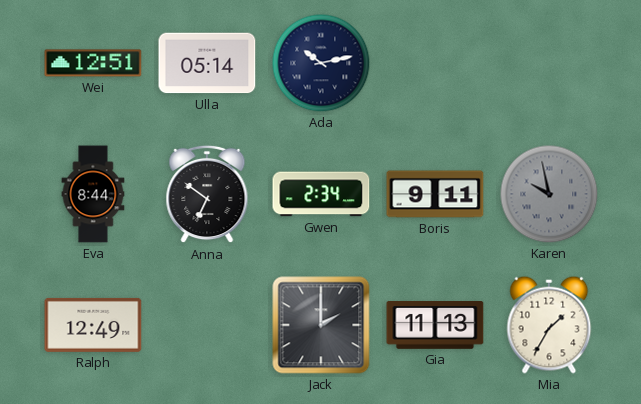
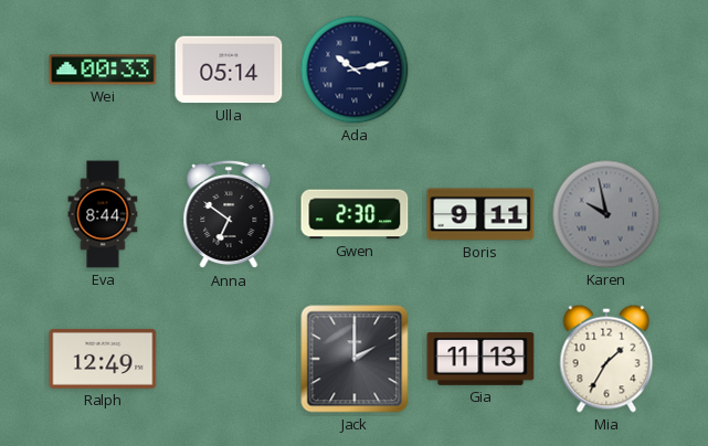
Wei: 12:51 -> 00:33
Gwen: 2:34 -> 2:30
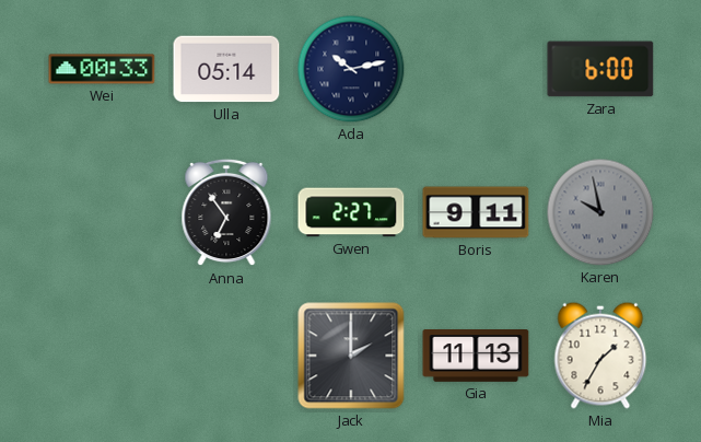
Zara: none -> 6:00
Eva: 8:44 -> none
Anna: 6:51 -> 6:54
Gwen: 2:30 -> 2:27
Ralph: 12:49 -> none
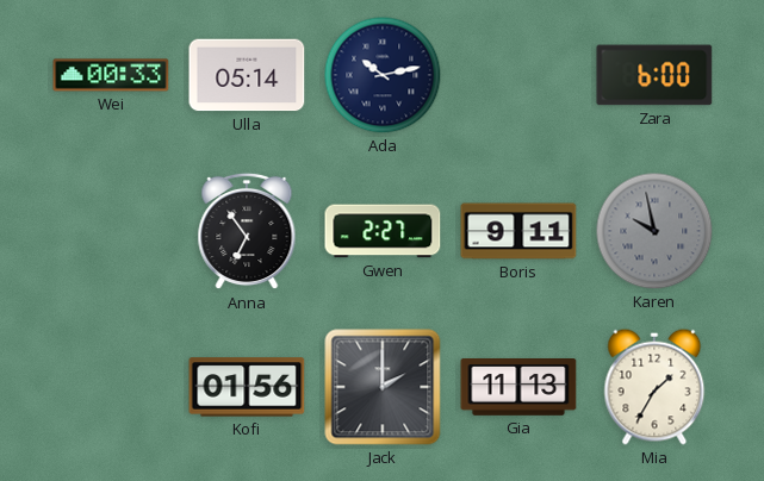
Kofi: none -> 01:56
